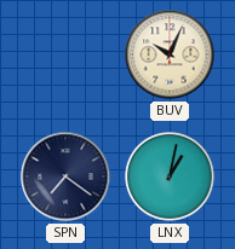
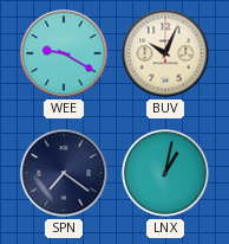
WEE: none -> 9:20
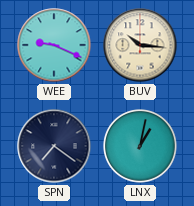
WEE: 9:20 -> 9:19
BUV: 10:04 -> 10:16
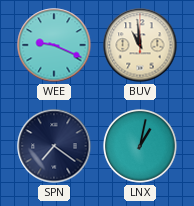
BUV: 10:16 -> 10:59
